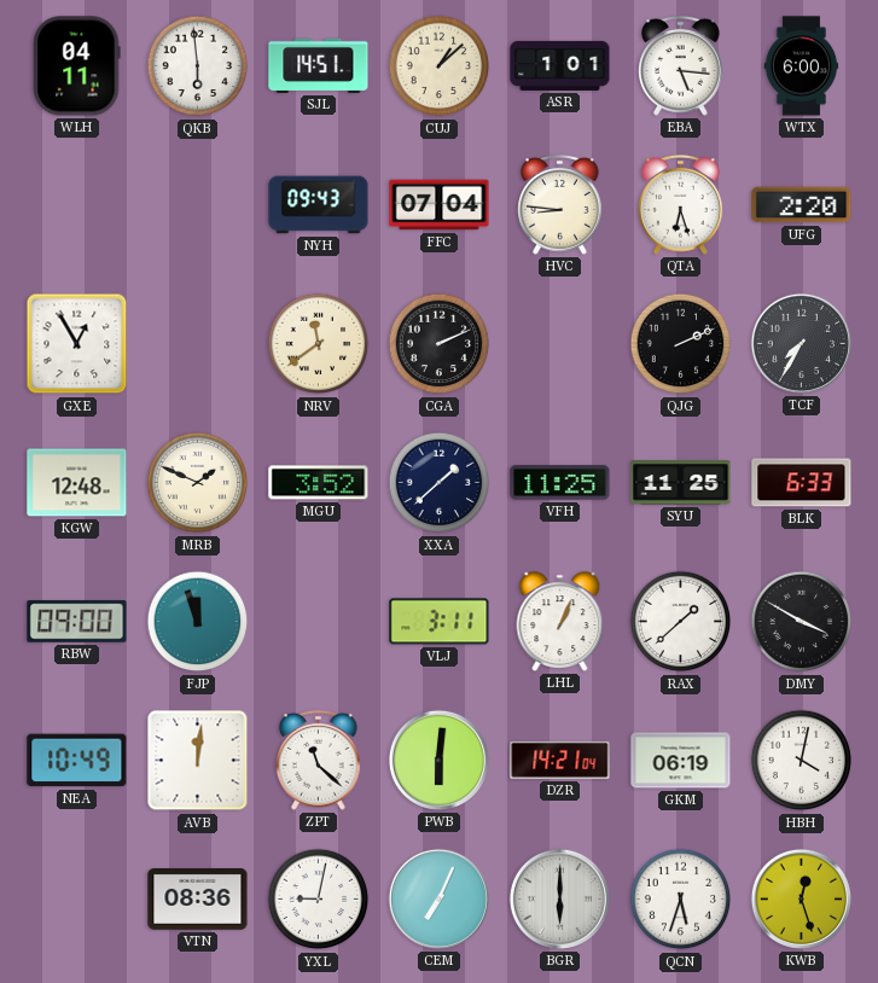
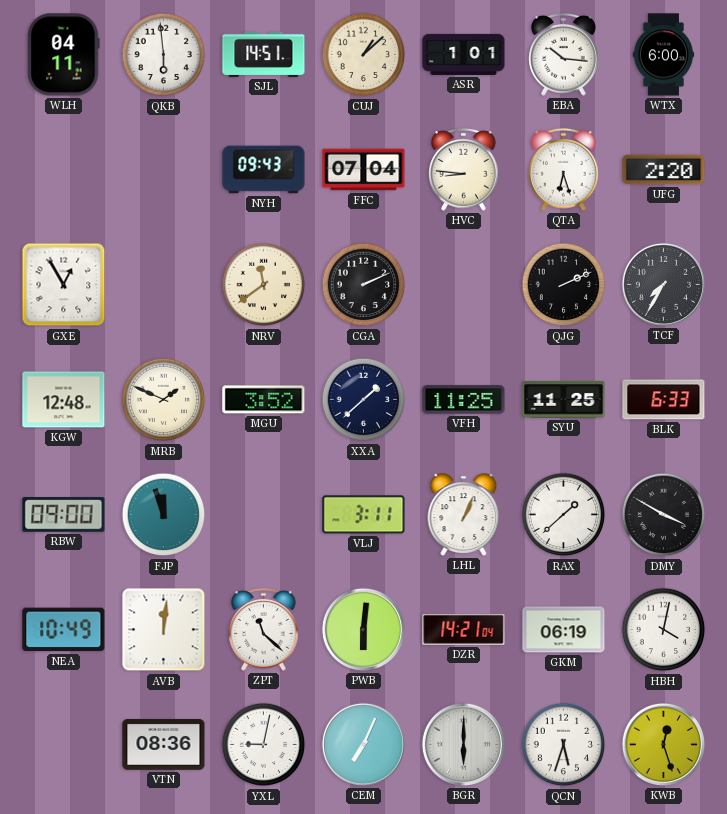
EBA: 5:16 -> 10:16
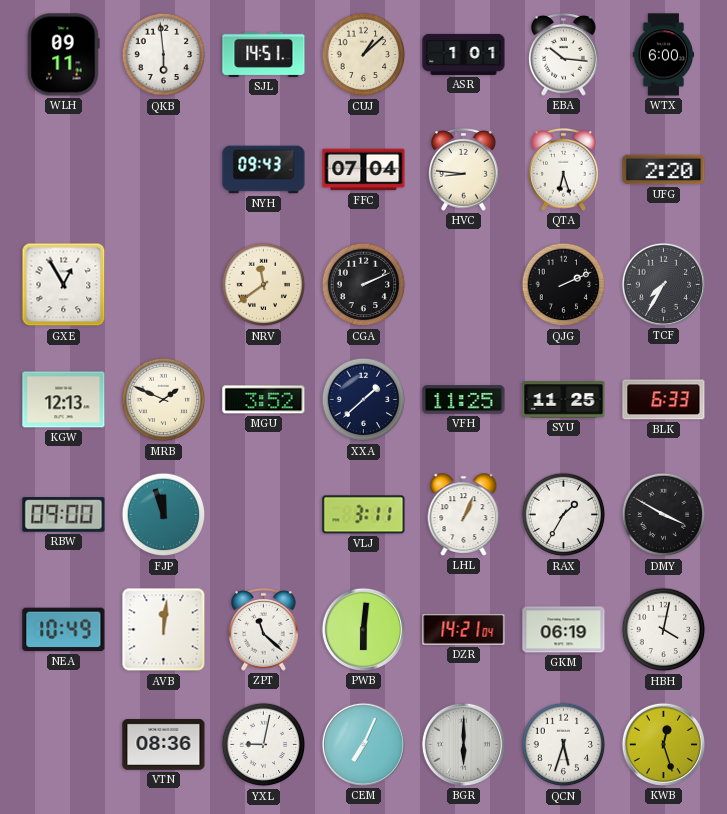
WLH: 04:11 -> 09:11
KGW: 12:48 -> 12:13
RAX: 1:38 -> 1:35
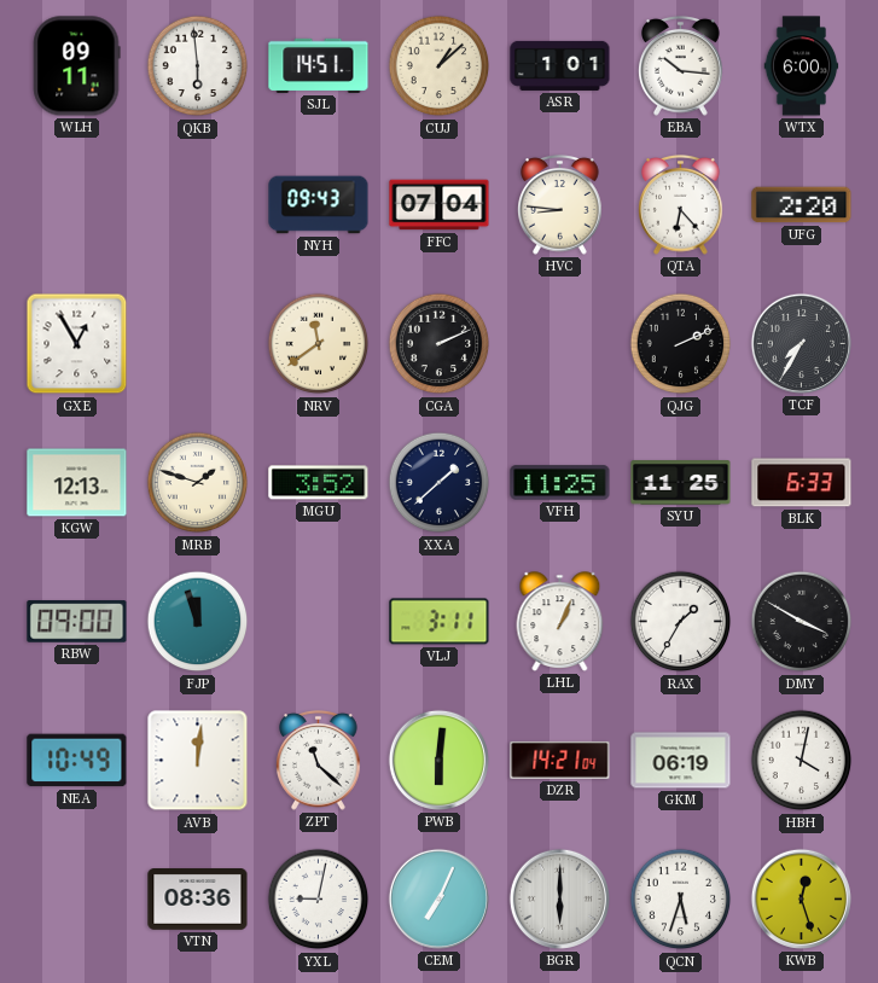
QTA: 6:27 -> 6:23
MRB: 1:49 -> 1:48
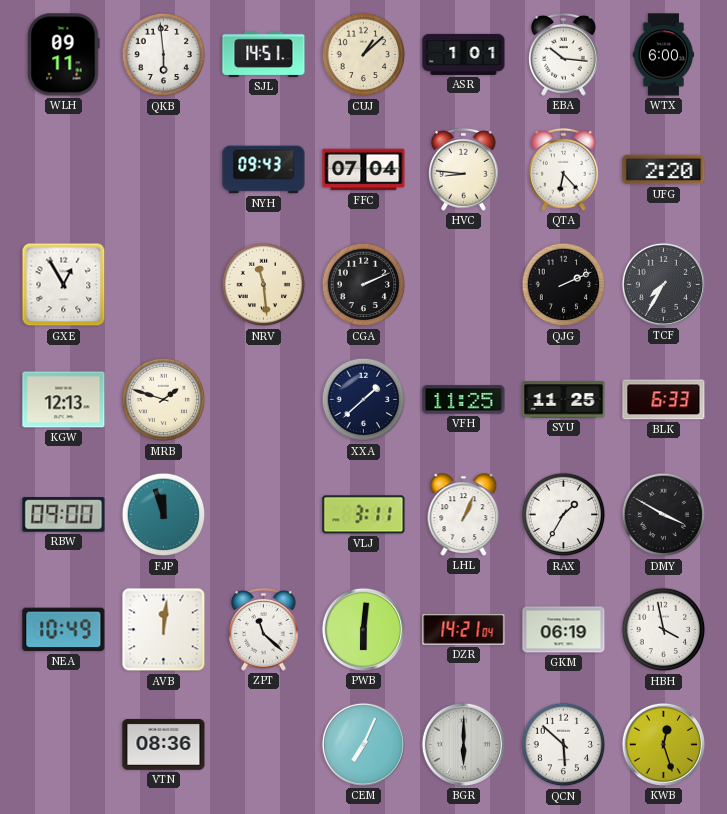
NRV: 11:39 -> 11:29
MGU: 3:52 -> none
HBH: 4:02 -> 3:58
YXL: 9:02 -> none
QCN: 5:33 -> 5:52
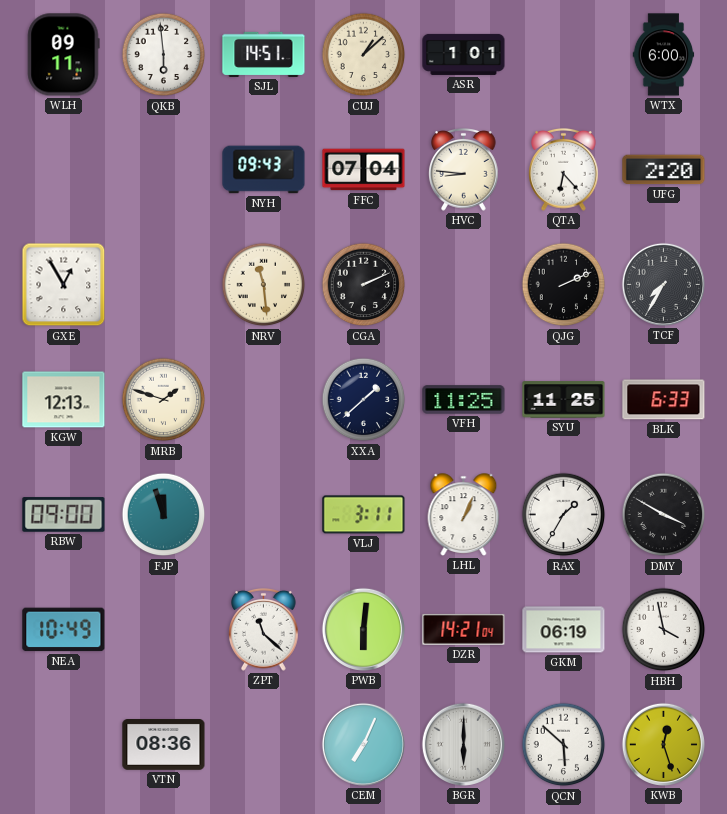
EBA: 10:16 -> none
AVB: 12:01 -> none
